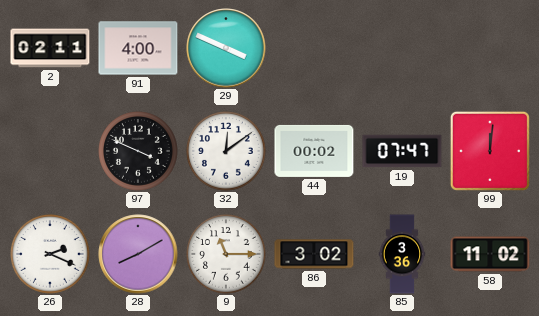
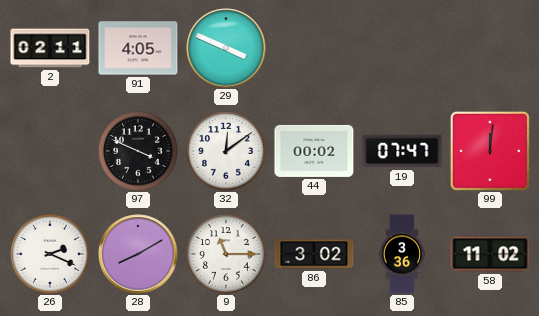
91: 4:00 -> 4:05
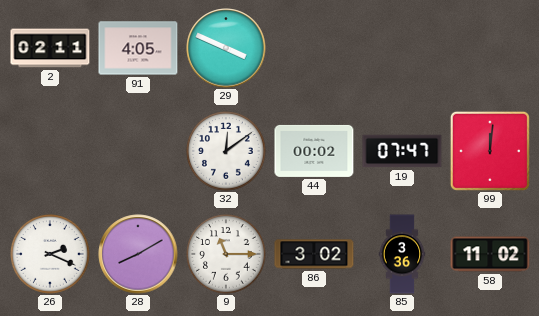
97: 3:49 -> none
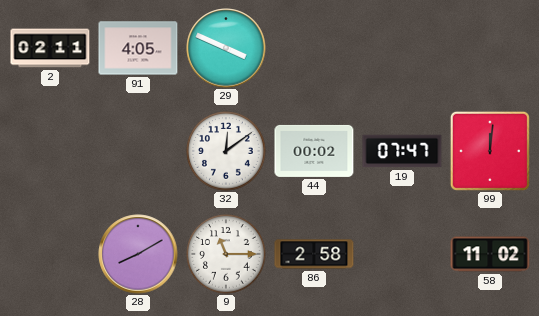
26: 2:19 -> none
86: 3:02 -> 2:58
85: 3:36 -> none
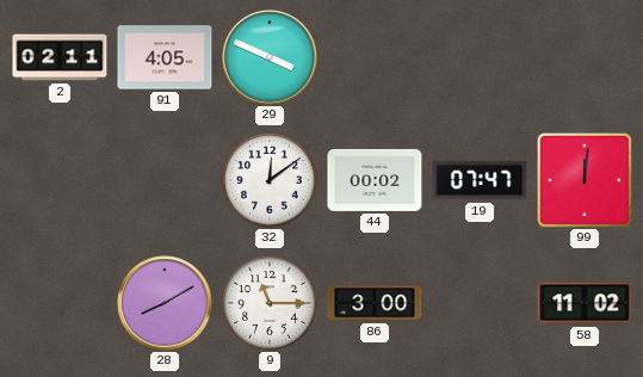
86: 2:58 -> 3:00
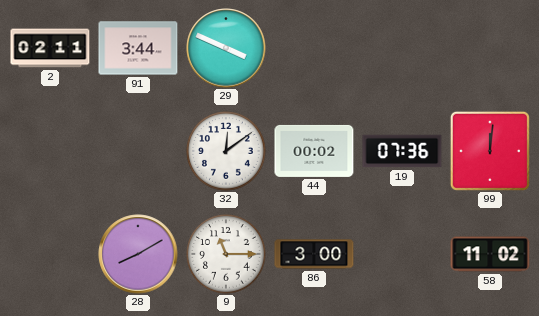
91: 4:05 -> 3:44
19: 07:47 -> 07:36
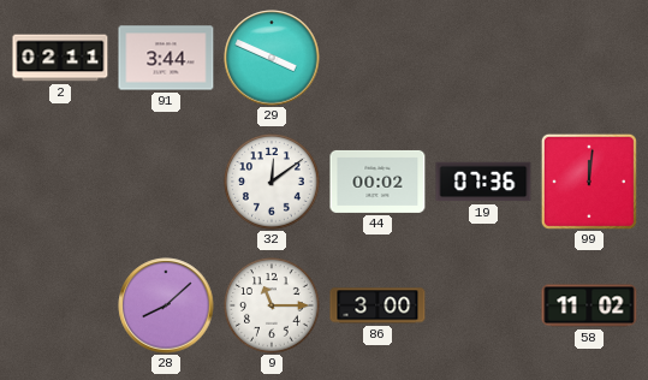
28: 8:10 -> 8:08
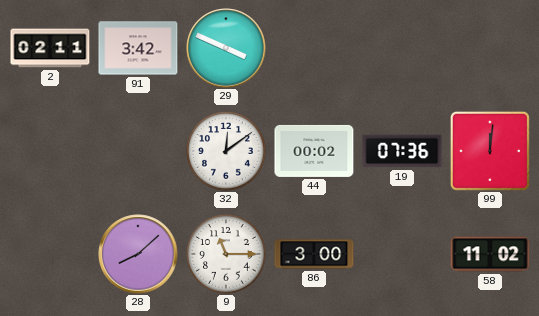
91: 3:44 -> 3:42
